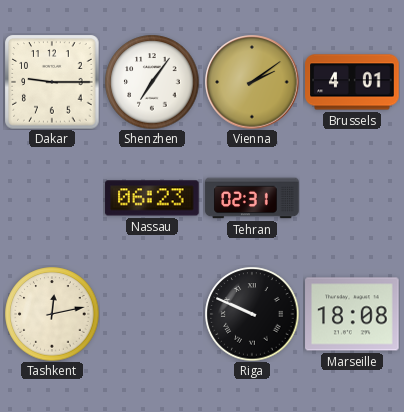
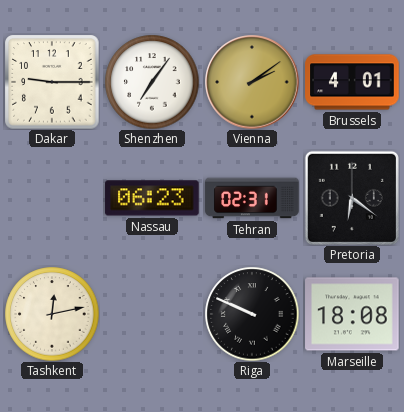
Pretoria: none -> 6:21
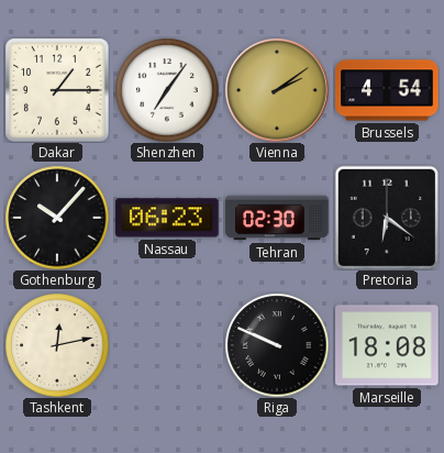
Dakar: 9:15 -> 1:15
Brussels: 4:01 -> 4:54
Gothenburg: none -> 10:07
Tehran: 02:31 -> 02:30
